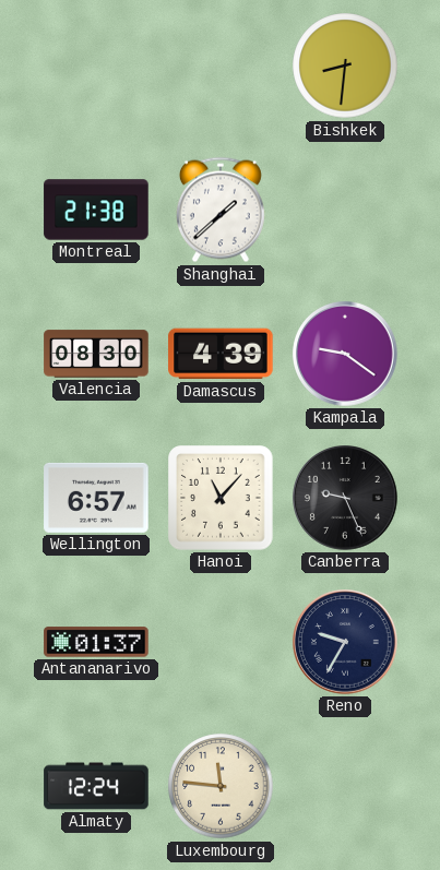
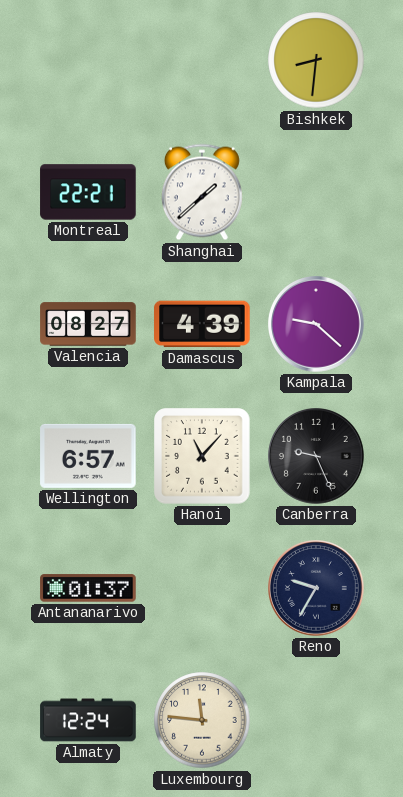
Montreal: 21:38 -> 22:21
Valencia: 08:30 -> 08:27
Kampala: 9:21 -> 9:22
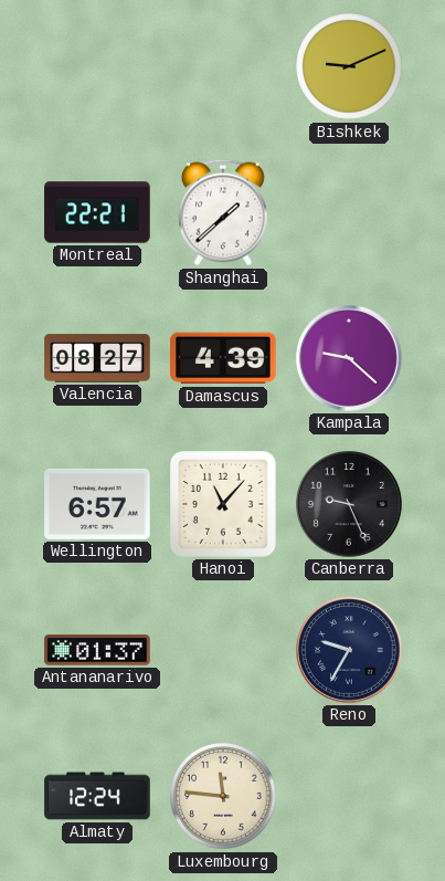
Bishkek: 8:31 -> 9:11
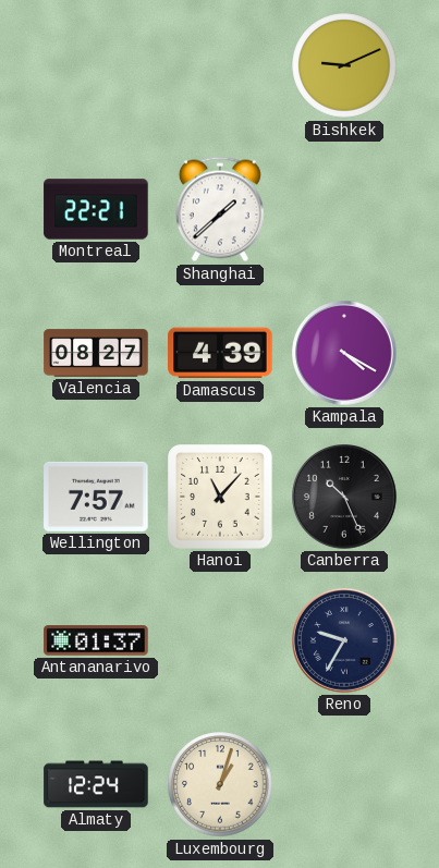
Kampala: 9:22 -> 4:20
Wellington: 6:57 -> 7:57
Canberra: 9:26 -> 10:26
Luxembourg: 11:46 -> 1:03
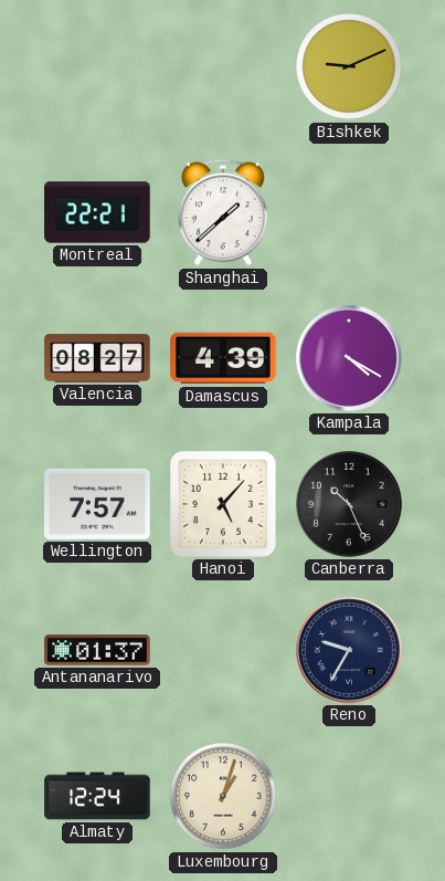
Hanoi: 11:07 -> 5:07
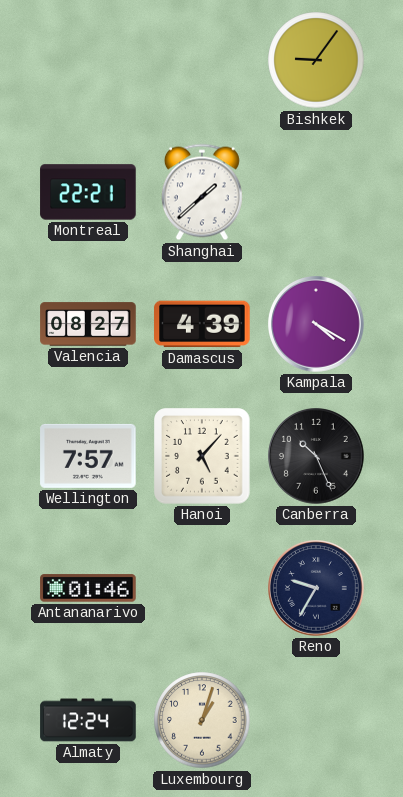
Bishkek: 9:11 -> 9:06
Antananarivo: 01:37 -> 01:46
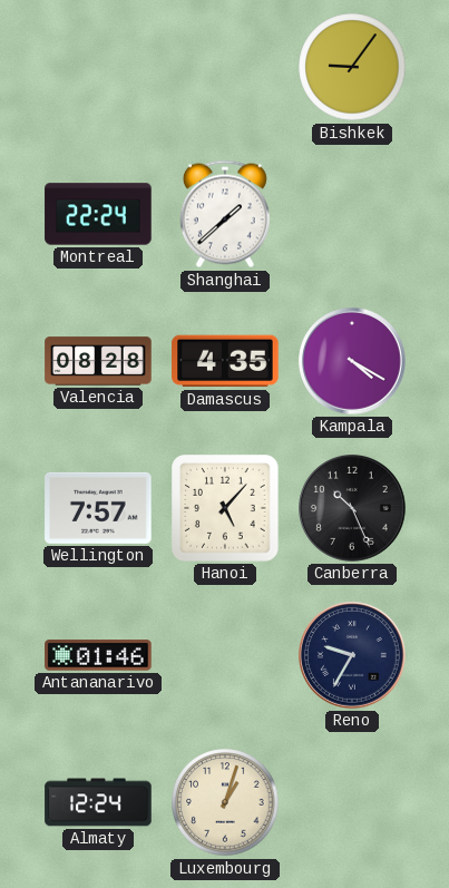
Montreal: 22:21 -> 22:24
Valencia: 08:27 -> 08:28
Damascus: 4:39 -> 4:35
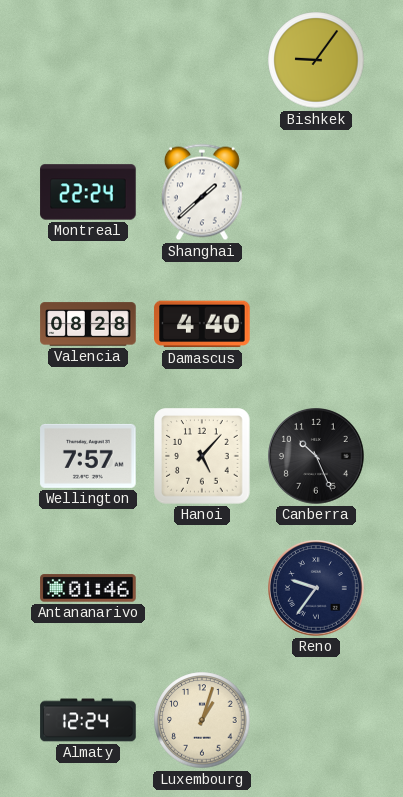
Damascus: 4:35 -> 4:40
Kampala: 4:20 -> none
Reno: 9:35 -> 9:36
